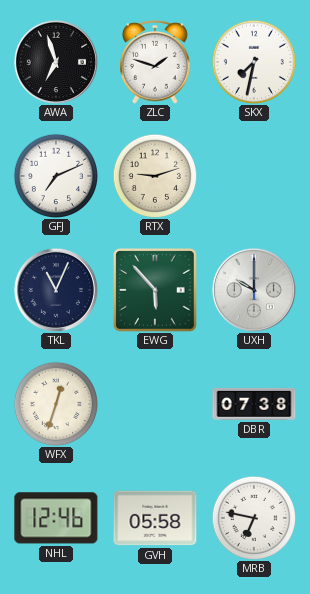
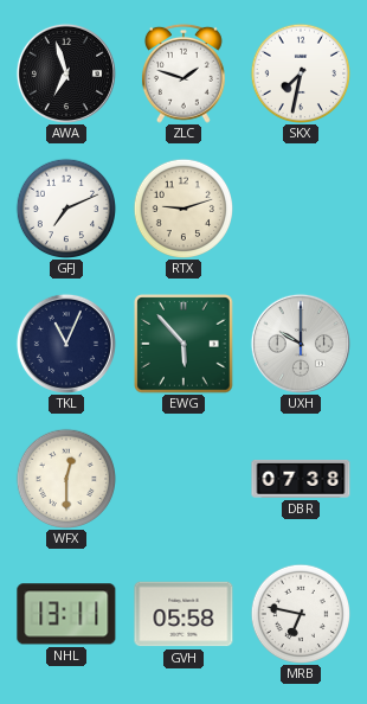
WFX: 12:33 -> 12:30
NHL: 12:46 -> 13:11
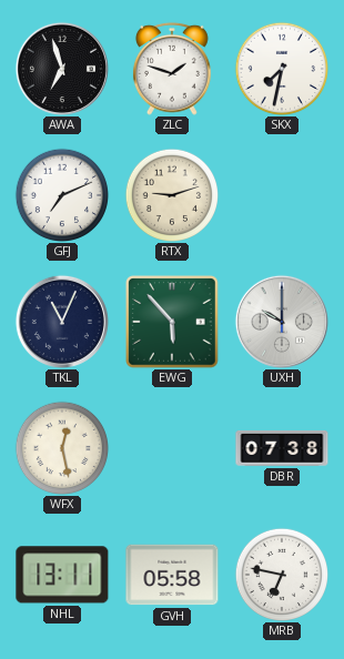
WFX: 12:30 -> 12:28
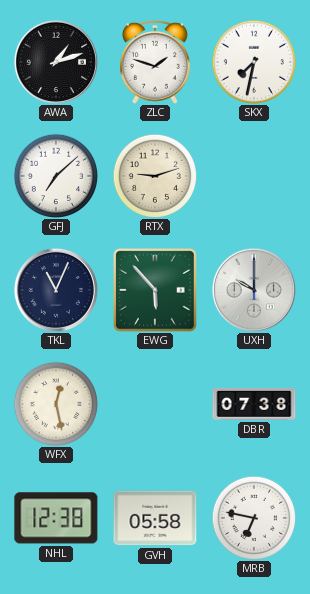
AWA: 6:57 -> 1:12
GFJ: 7:11 -> 7:08
NHL: 13:11 -> 12:38
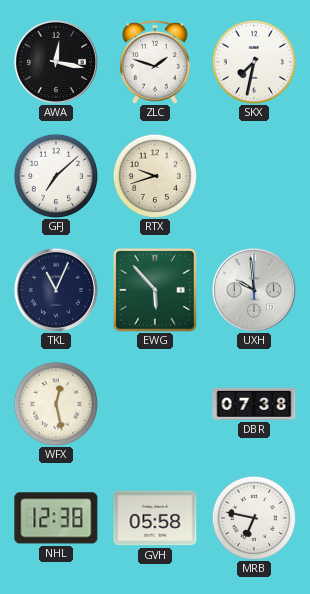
AWA: 1:12 -> 12:17
RTX: 9:12 -> 9:42
UXH: 10:00 -> 9:59
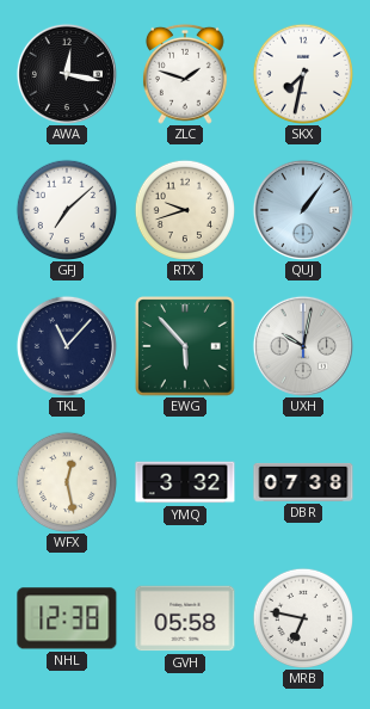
QUJ: none -> 1:06
TKL: 11:04 -> 11:07
UXH: 9:59 -> 10:02
YMQ: none -> 3:32
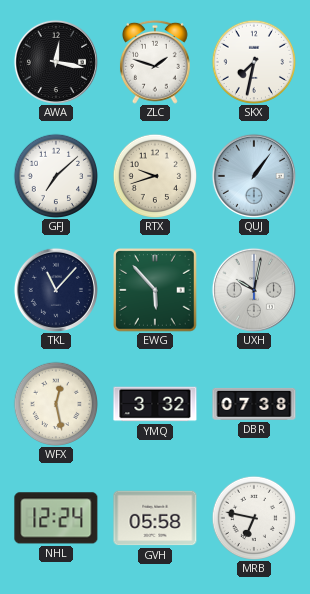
NHL: 12:38 -> 12:24
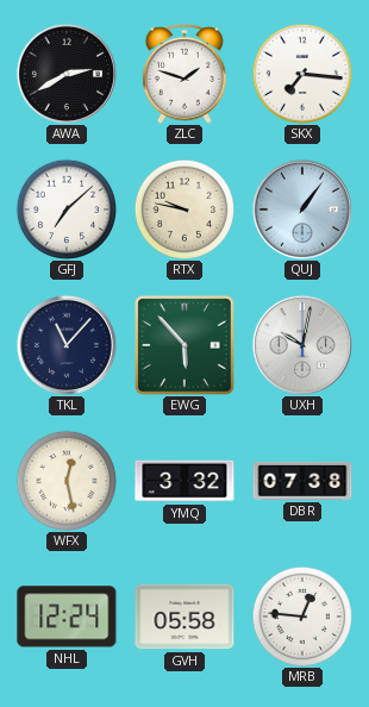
AWA: 12:17 -> 2:40
SKX: 7:32 -> 7:16
RTX: 9:42 -> 9:47
MRB: 6:47 -> 12:46
